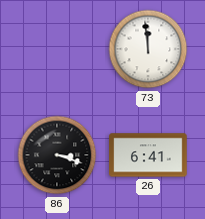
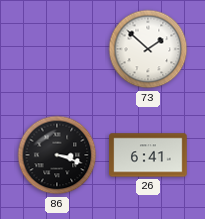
73: 11:59 -> 1:52
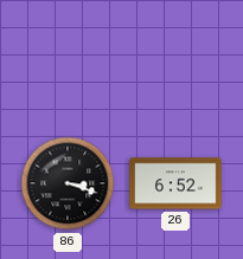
73: 1:52 -> none
26: 6:41 -> 6:52
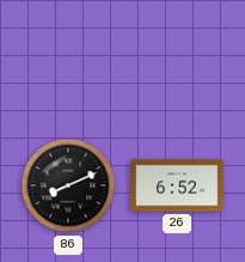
86: 3:18 -> 8:11
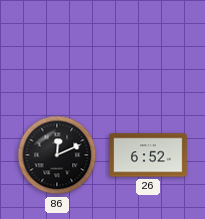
86: 8:11 -> 12:11
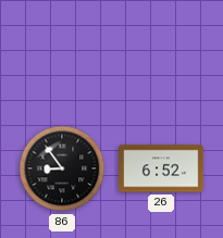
86: 12:11 -> 8:54
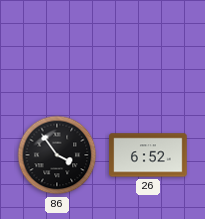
86: 8:54 -> 3:54
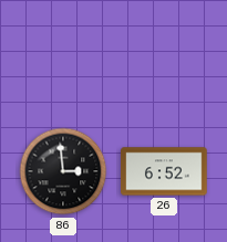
86: 3:54 -> 2:59
